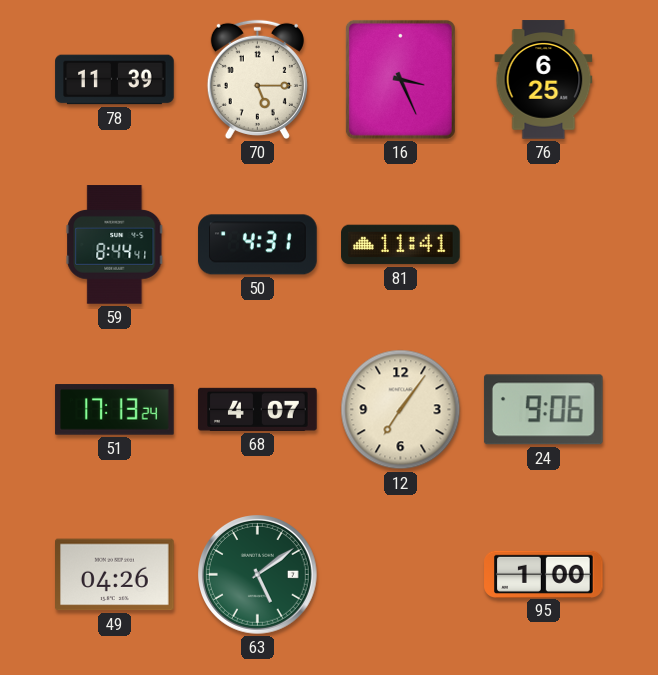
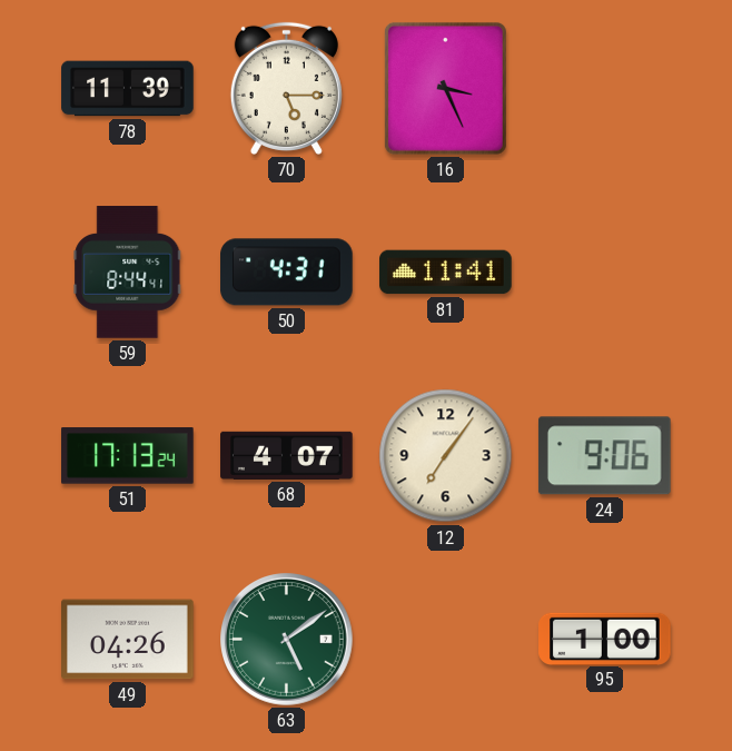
76: 6:25 -> none
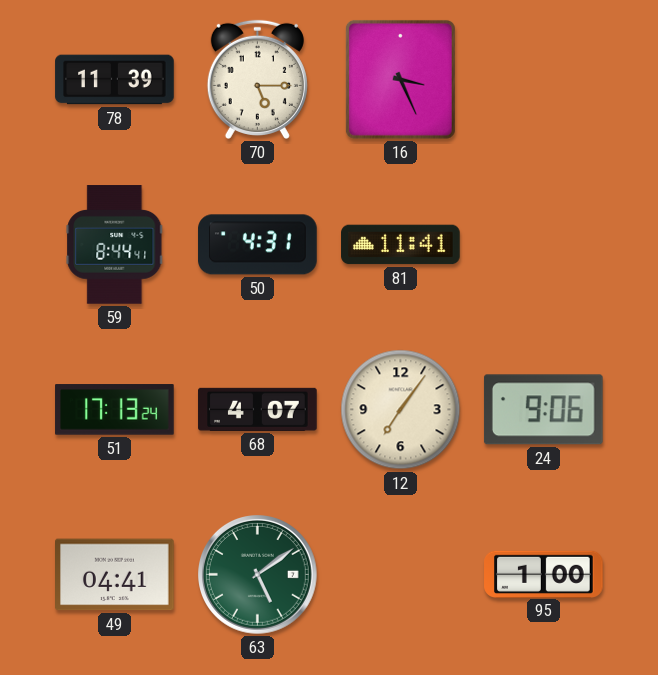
49: 04:26 -> 04:41
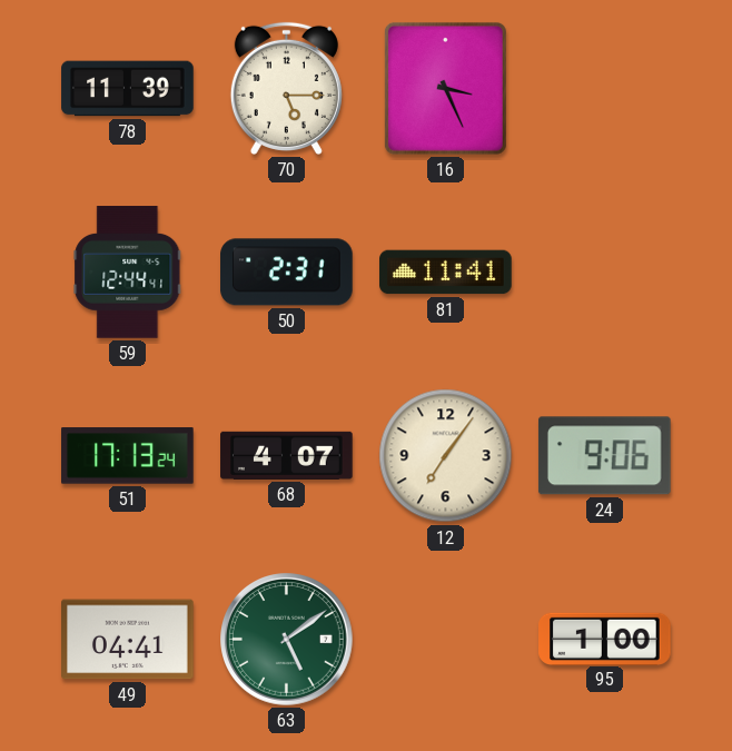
59: 8:44 -> 12:44
50: 4:31 -> 2:31
